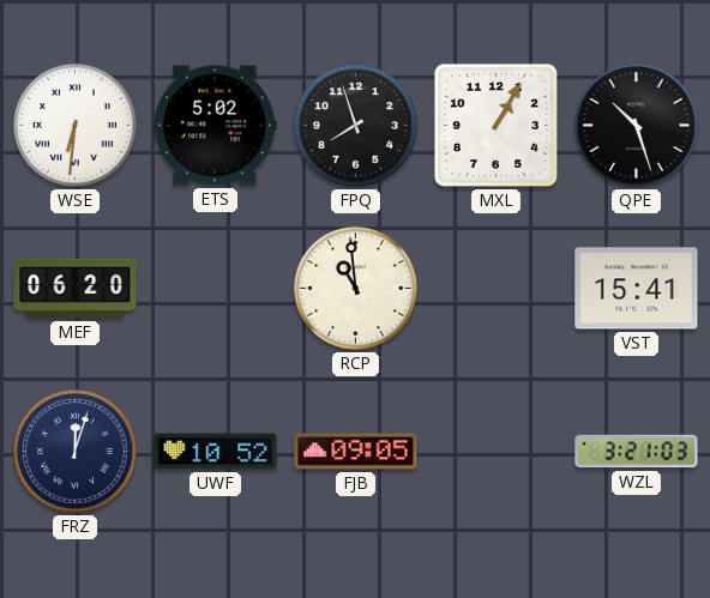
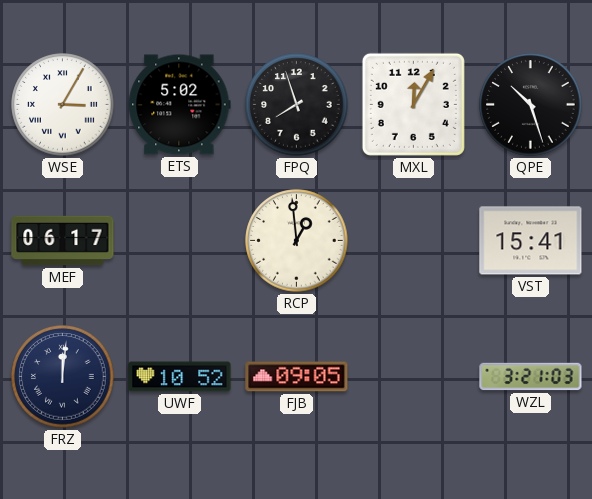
WSE: 6:31 -> 3:05
MXL: 1:05 -> 12:05
MEF: 06:20 -> 06:17
RCP: 10:59 -> 12:59
FRZ: 12:03 -> 12:01
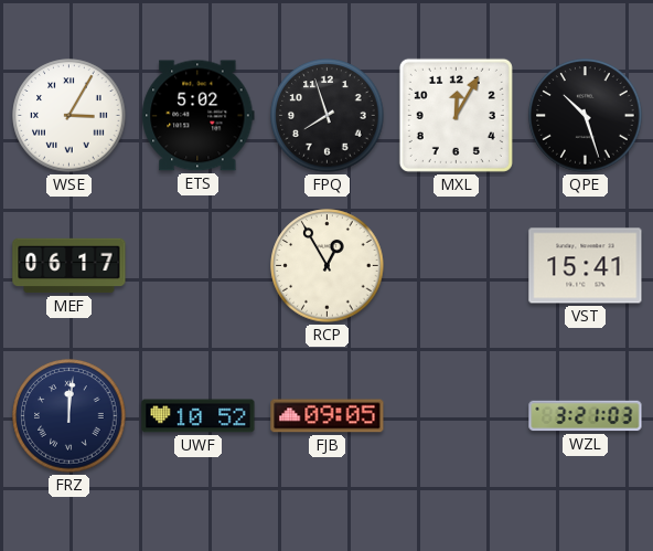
RCP: 12:59 -> 12:55
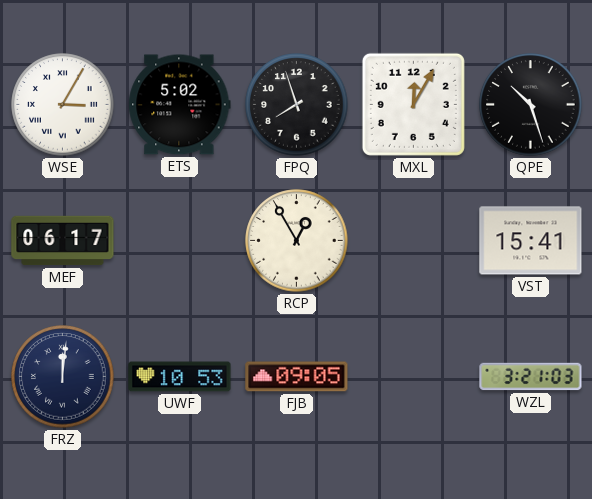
UWF: 10:52 -> 10:53
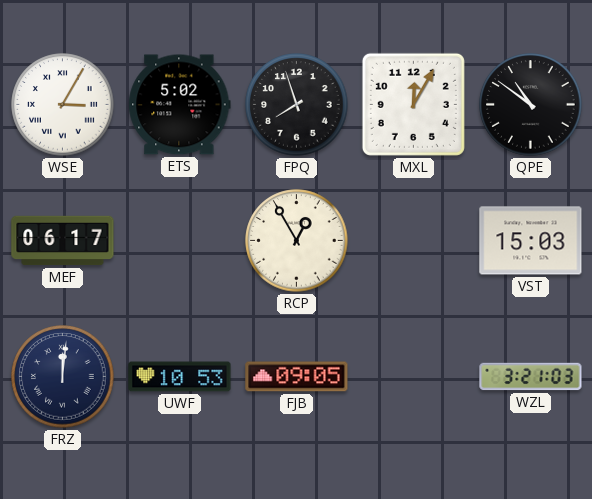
QPE: 10:27 -> 10:51
VST: 15:41 -> 15:03
